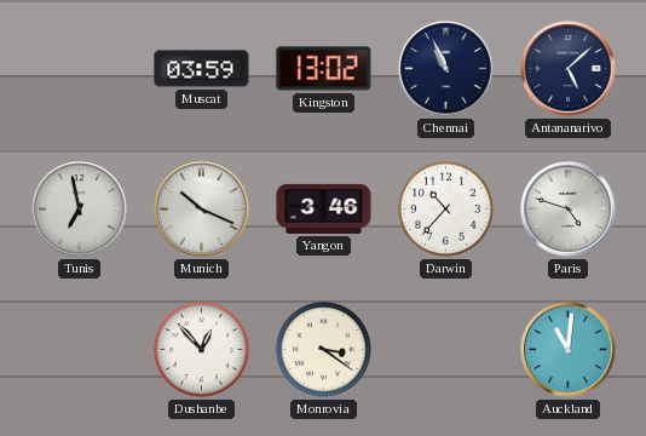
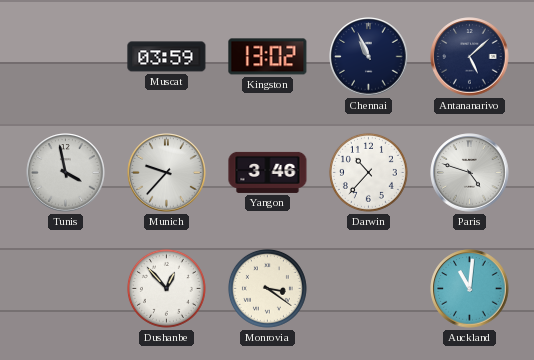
Tunis: 6:58 -> 3:58
Munich: 10:19 -> 9:37
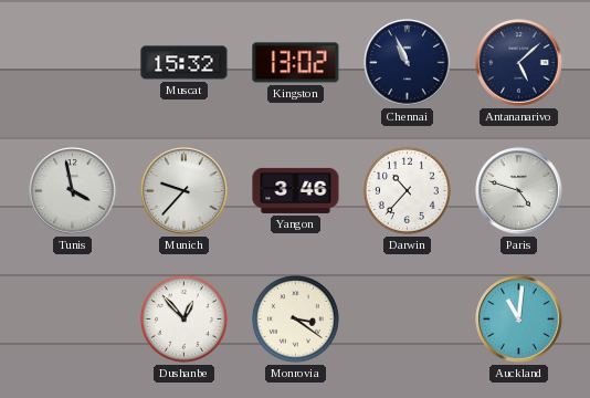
Muscat: 03:59 -> 15:32
